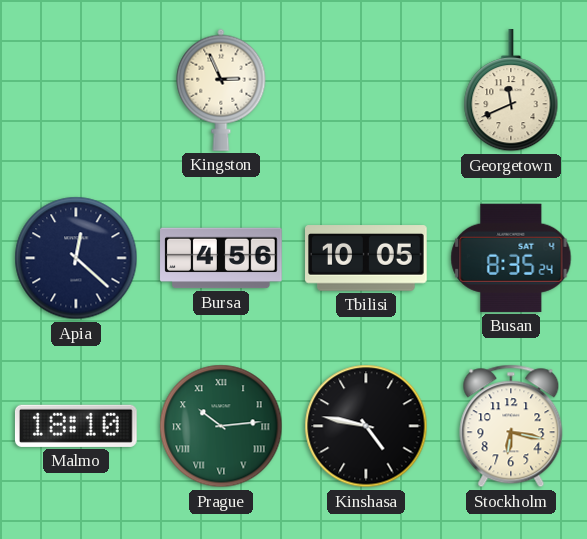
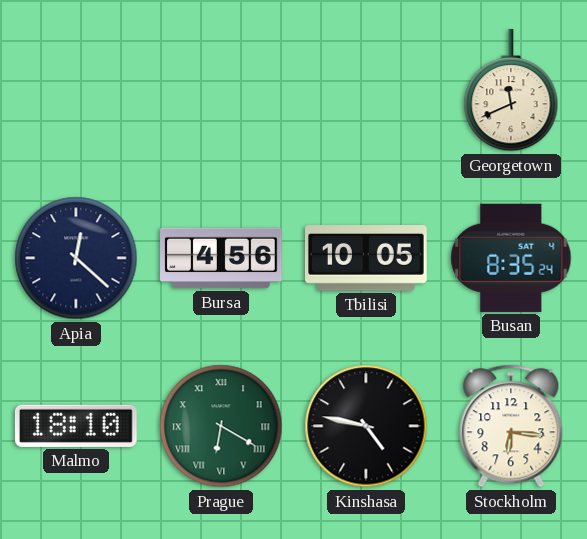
Kingston: 2:56 -> none
Prague: 10:14 -> 6:20
Stockholm: 6:17 -> 6:16
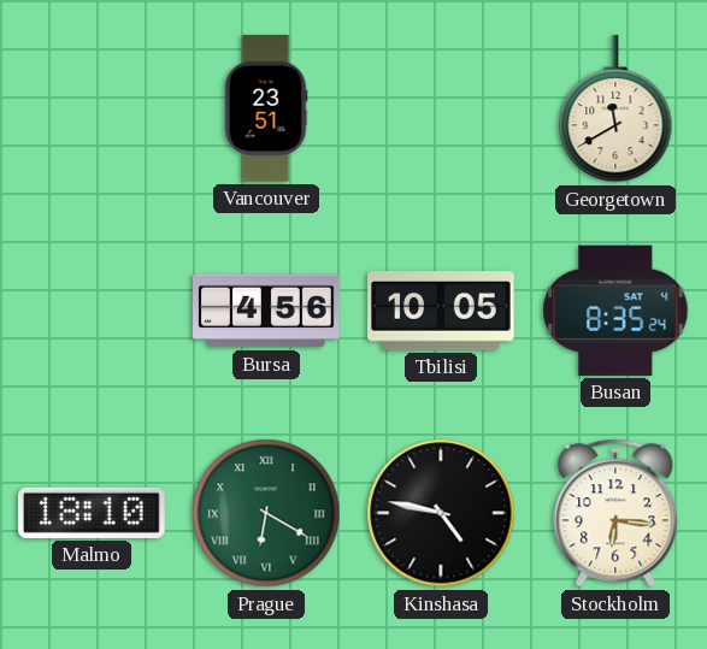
Vancouver: none -> 23:51
Georgetown: 11:41 -> 11:40
Apia: 12:22 -> none
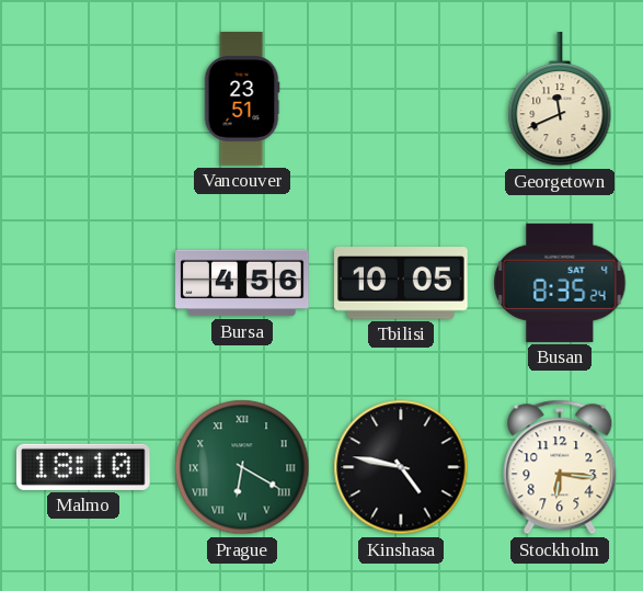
Georgetown: 11:40 -> 11:41
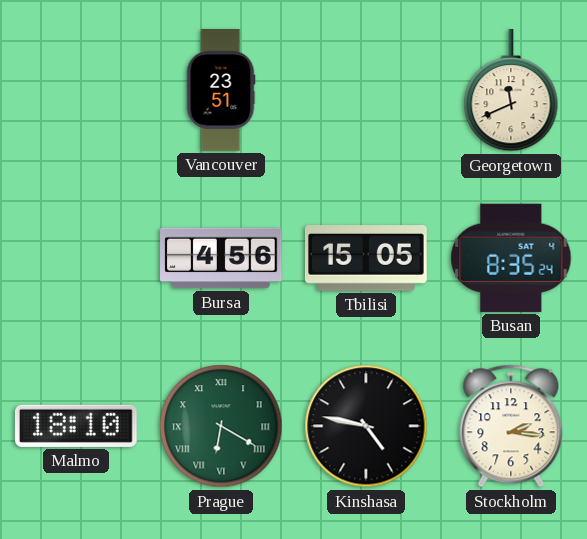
Tbilisi: 10:05 -> 15:05
Stockholm: 6:16 -> 2:16
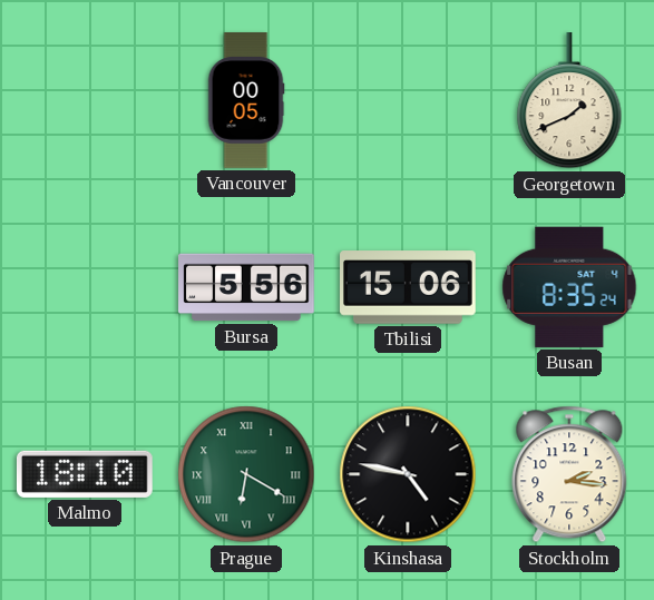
Vancouver: 23:51 -> 00:05
Georgetown: 11:41 -> 1:41
Bursa: 4:56 -> 5:56
Tbilisi: 15:05 -> 15:06
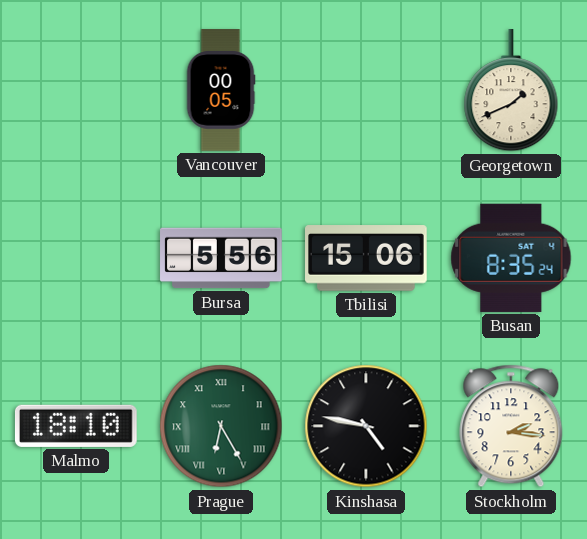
Prague: 6:20 -> 6:25
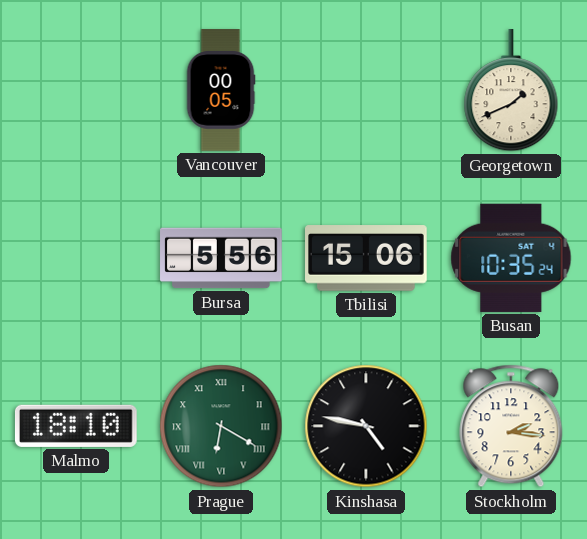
Busan: 8:35 -> 10:35
Prague: 6:25 -> 6:20
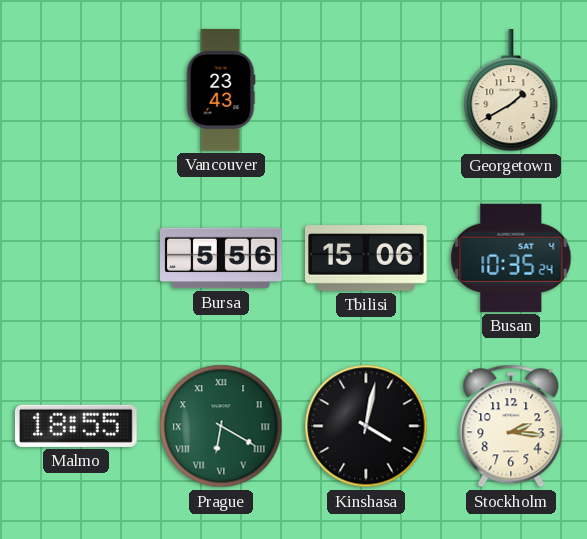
Vancouver: 00:05 -> 23:43
Georgetown: 1:41 -> 1:40
Malmo: 18:10 -> 18:55
Kinshasa: 4:47 -> 4:02
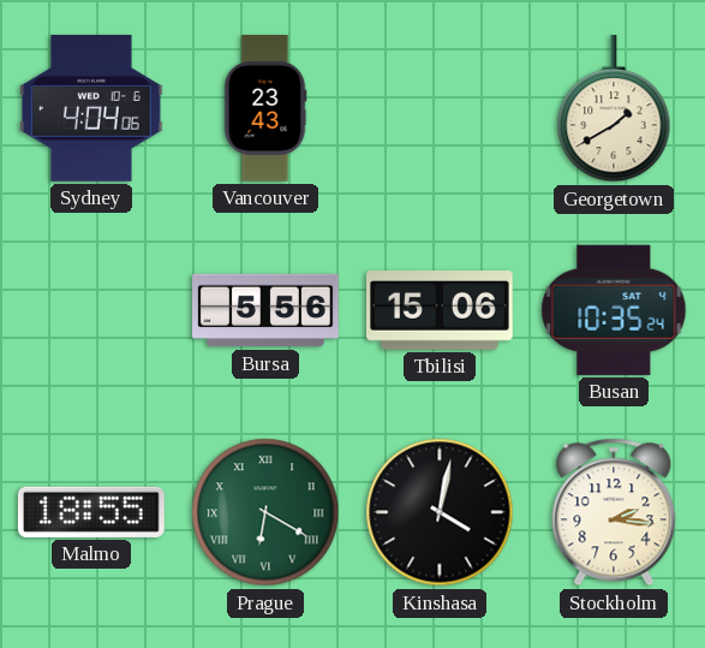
Sydney: none -> 4:04
